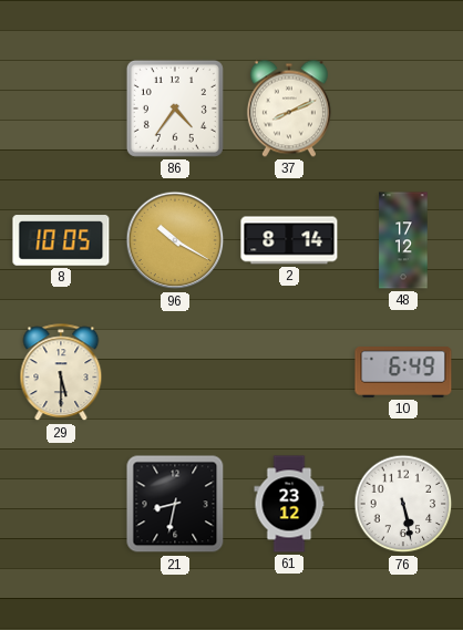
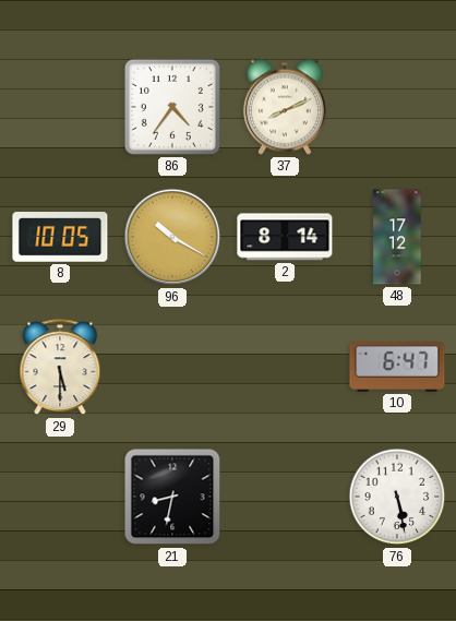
10: 6:49 -> 6:47
61: 23:12 -> none
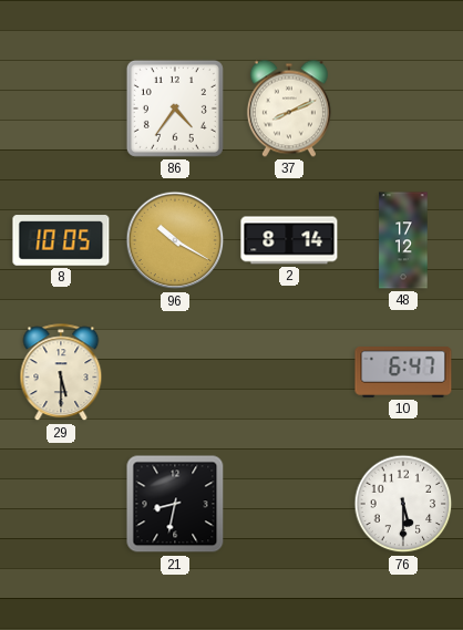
76: 5:28 -> 5:30
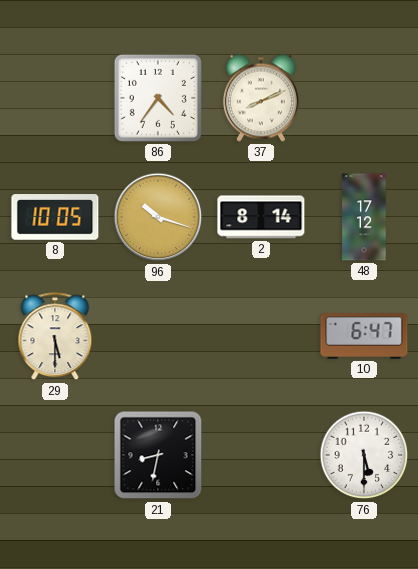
96: 10:20 -> 10:18
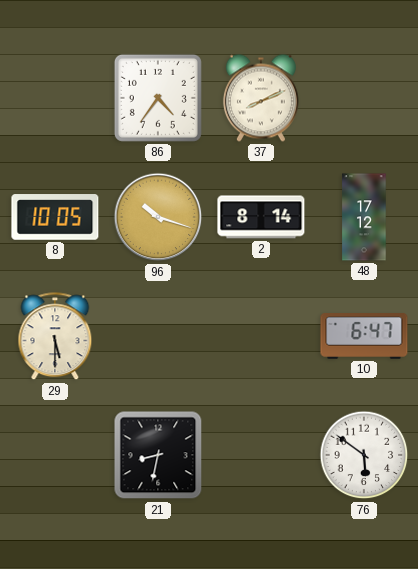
76: 5:30 -> 5:51
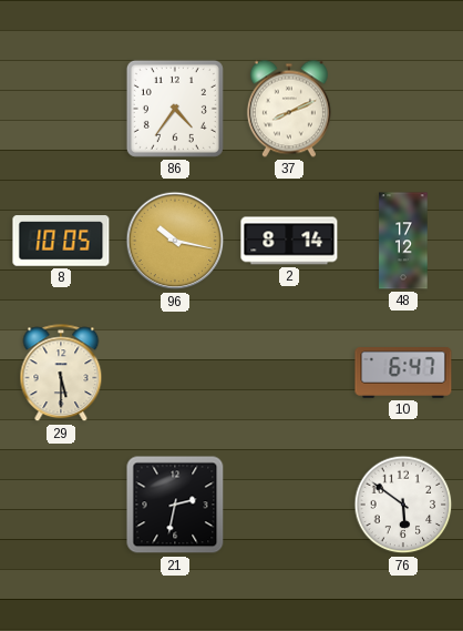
96: 10:18 -> 10:17
21: 8:32 -> 2:32
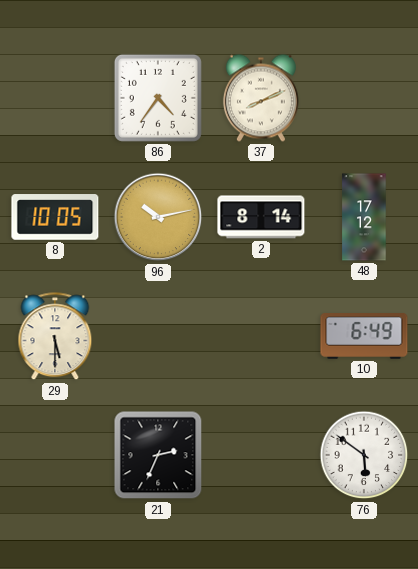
96: 10:17 -> 10:13
10: 6:47 -> 6:49
21: 2:32 -> 2:34
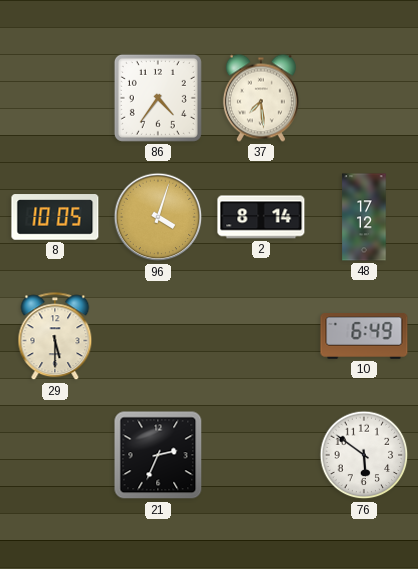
37: 8:11 -> 7:29
96: 10:13 -> 4:03
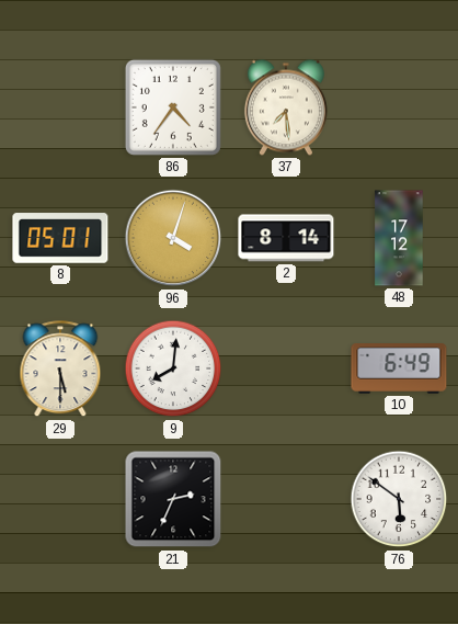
8: 10:05 -> 05:01
9: none -> 8:01
